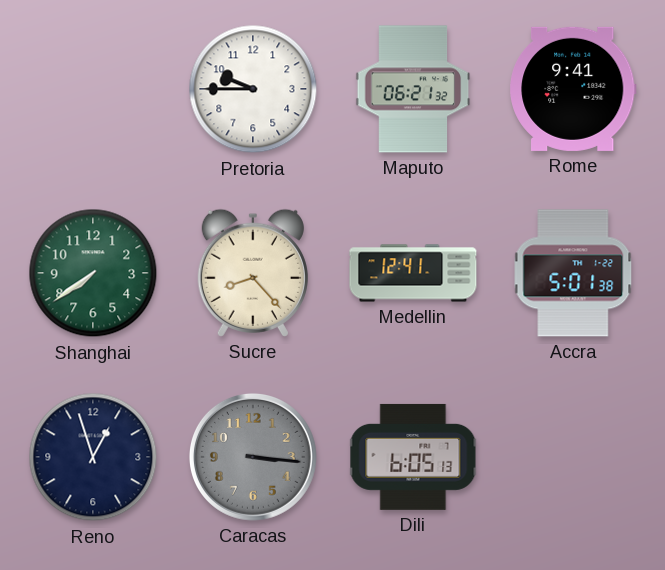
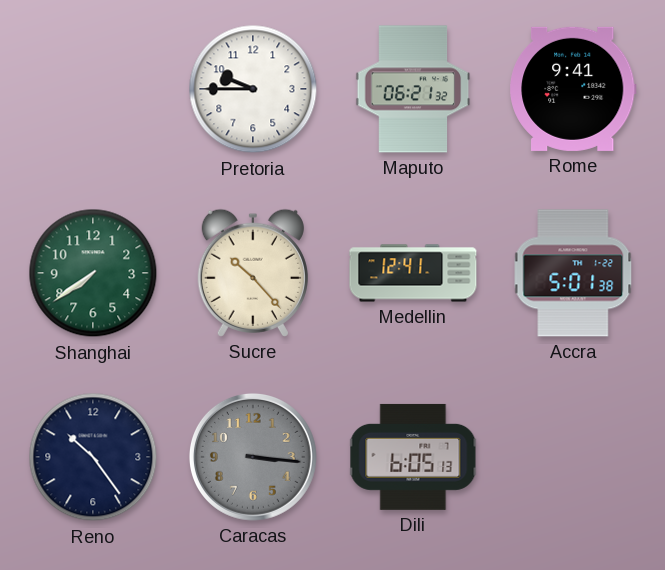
Sucre: 8:23 -> 10:23
Reno: 12:57 -> 10:24
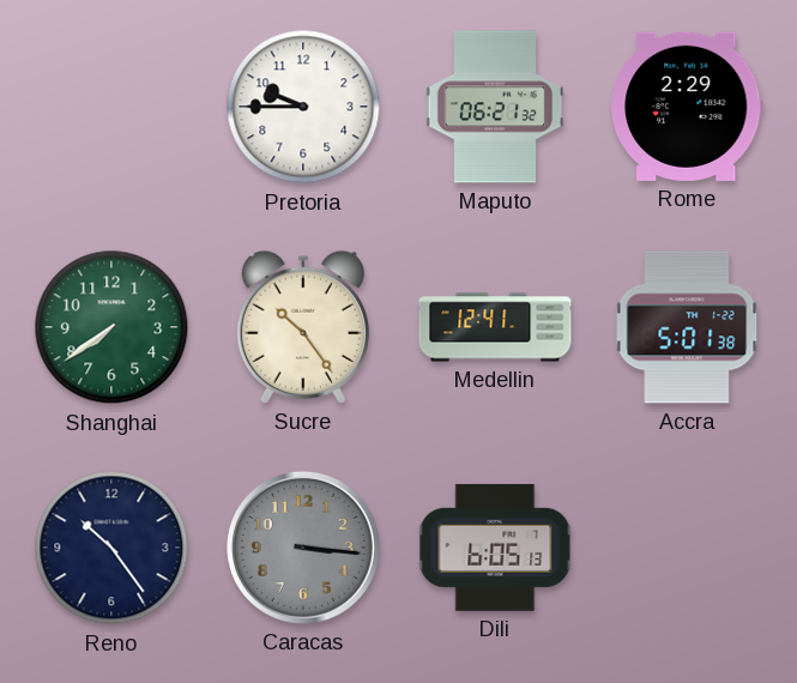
Rome: 9:41 -> 2:29
Sucre: 10:23 -> 10:24
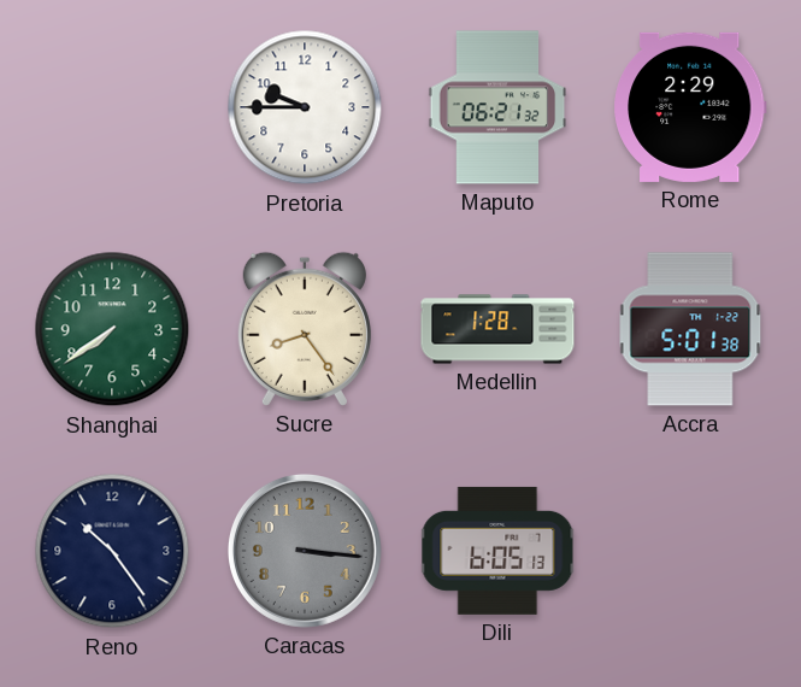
Sucre: 10:24 -> 8:24
Medellin: 12:41 -> 1:28
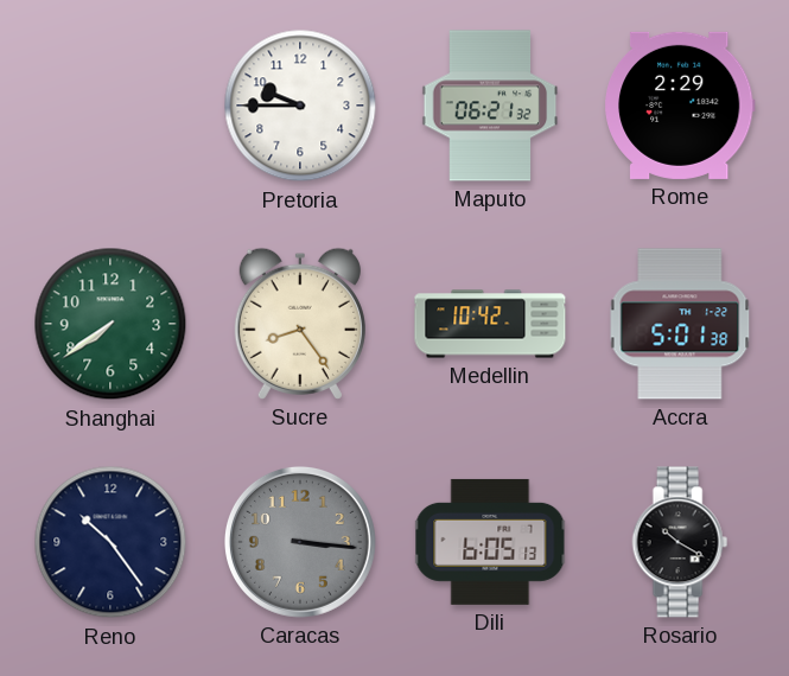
Medellin: 1:28 -> 10:42
Rosario: none -> 10:20
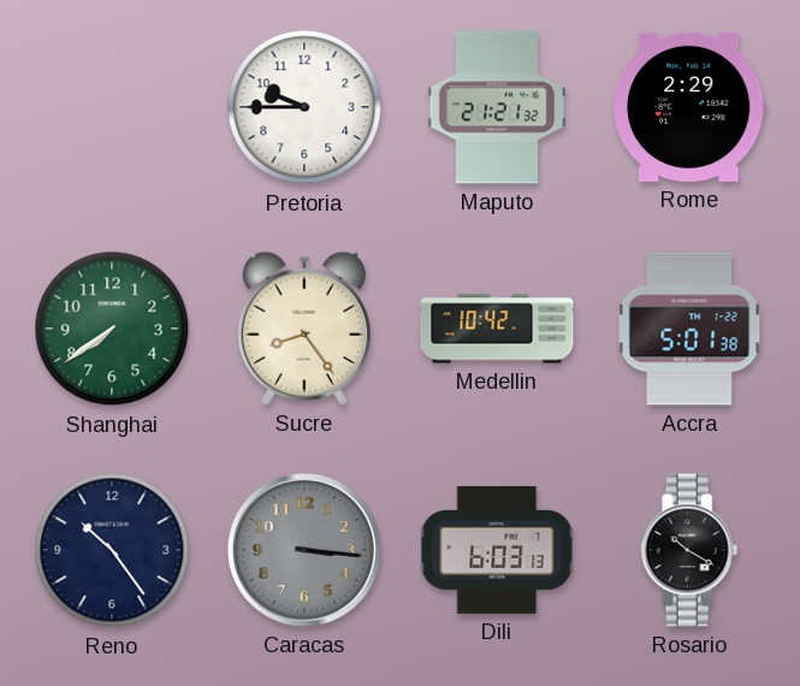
Maputo: 06:21 -> 21:21
Dili: 6:05 -> 6:03
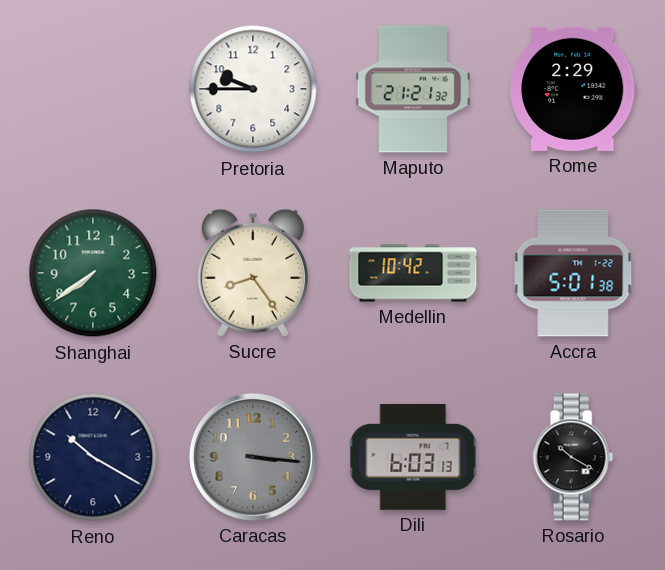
Reno: 10:24 -> 10:20
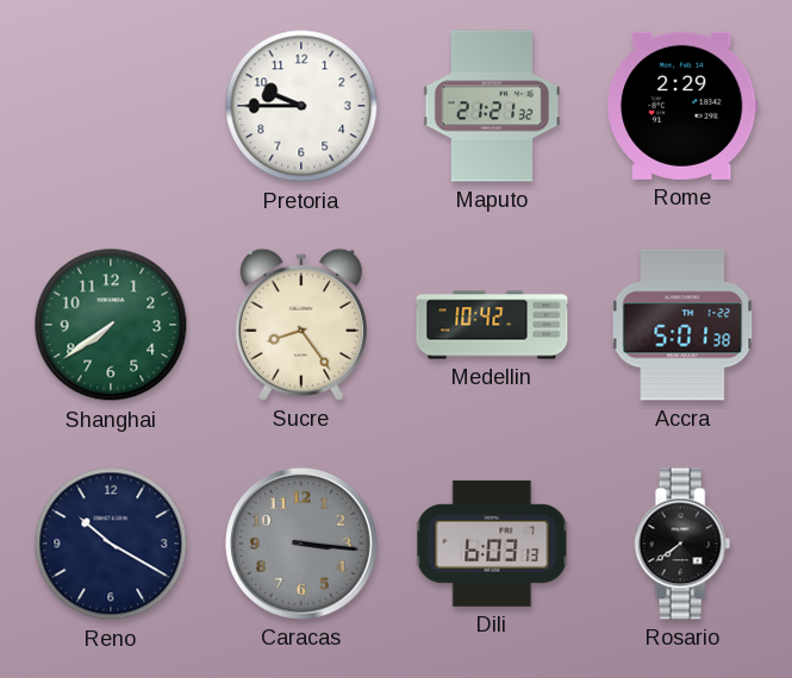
Rosario: 10:20 -> 7:39
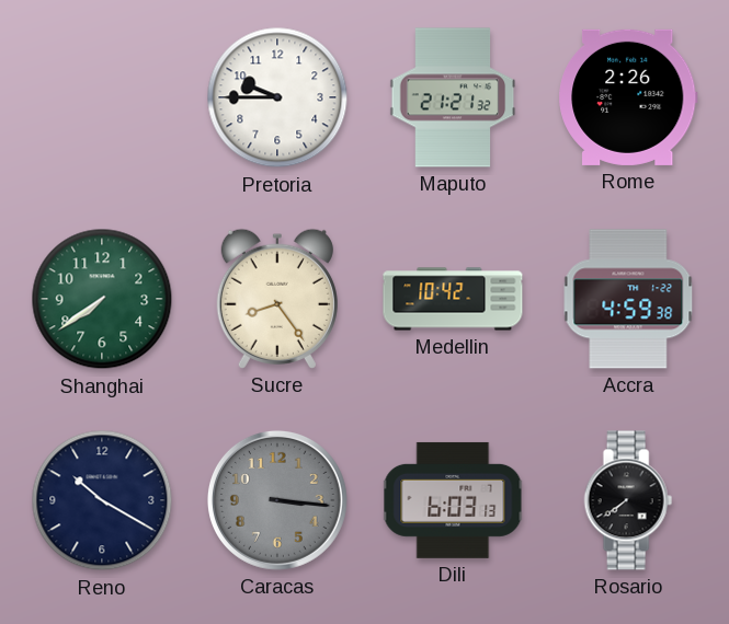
Rome: 2:29 -> 2:26
Accra: 5:01 -> 4:59
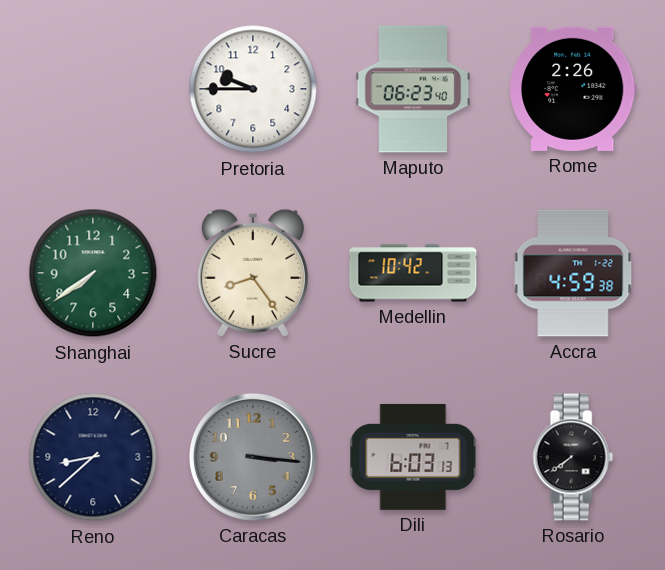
Maputo: 21:21 -> 06:23
Reno: 10:20 -> 8:38
